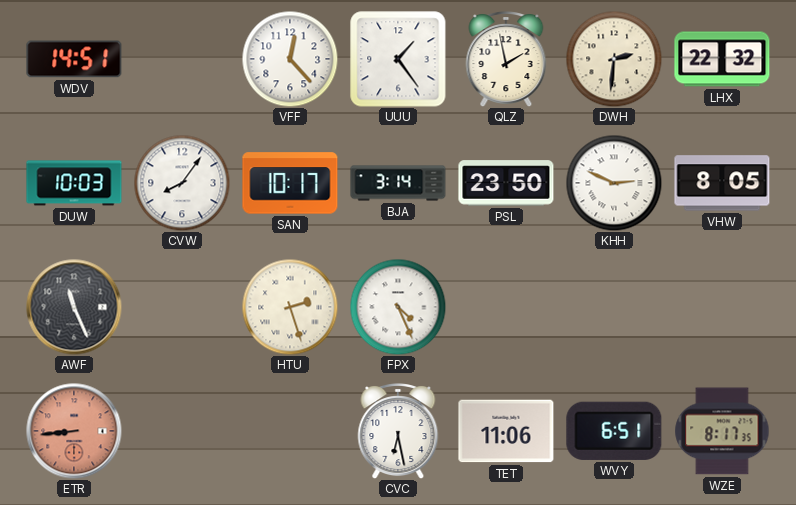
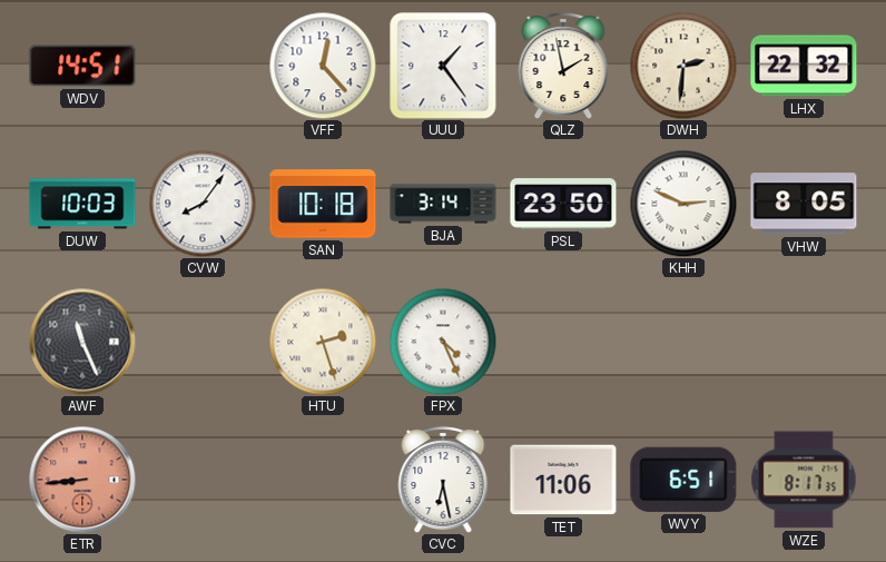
SAN: 10:17 -> 10:18
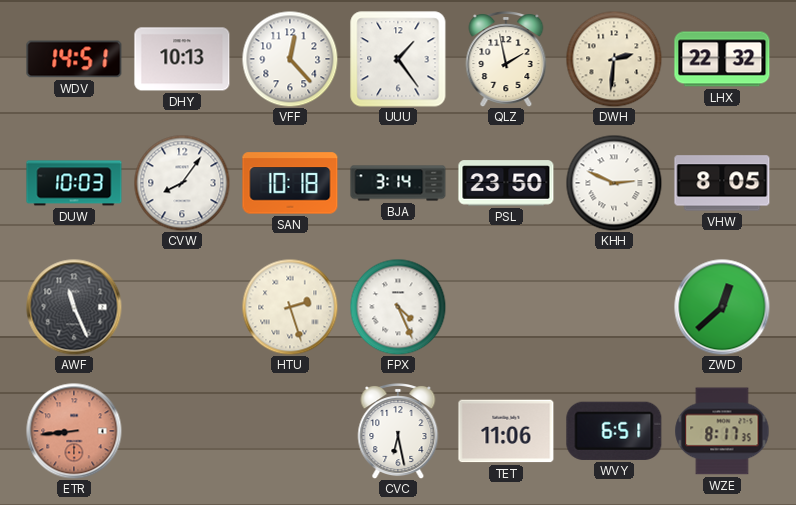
DHY: none -> 10:13
ZWD: none -> 12:38
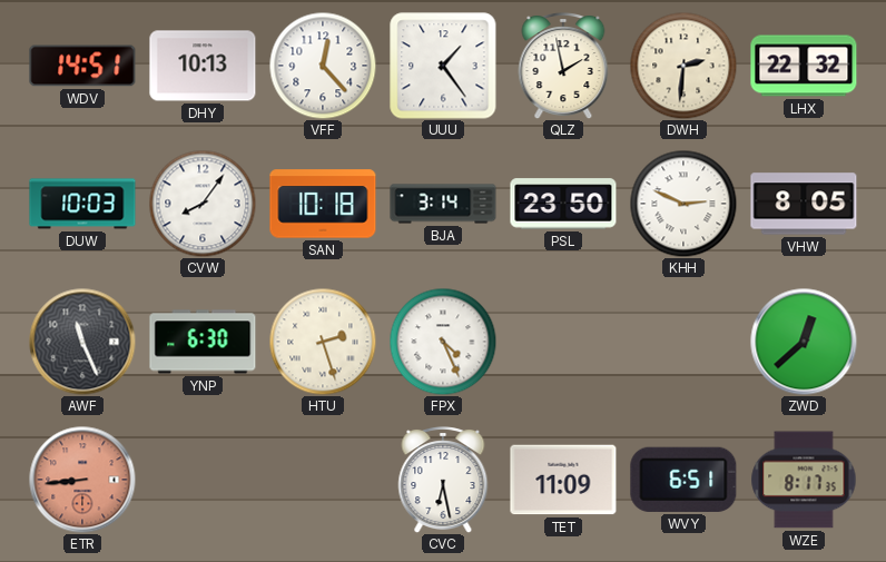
YNP: none -> 6:30
TET: 11:06 -> 11:09
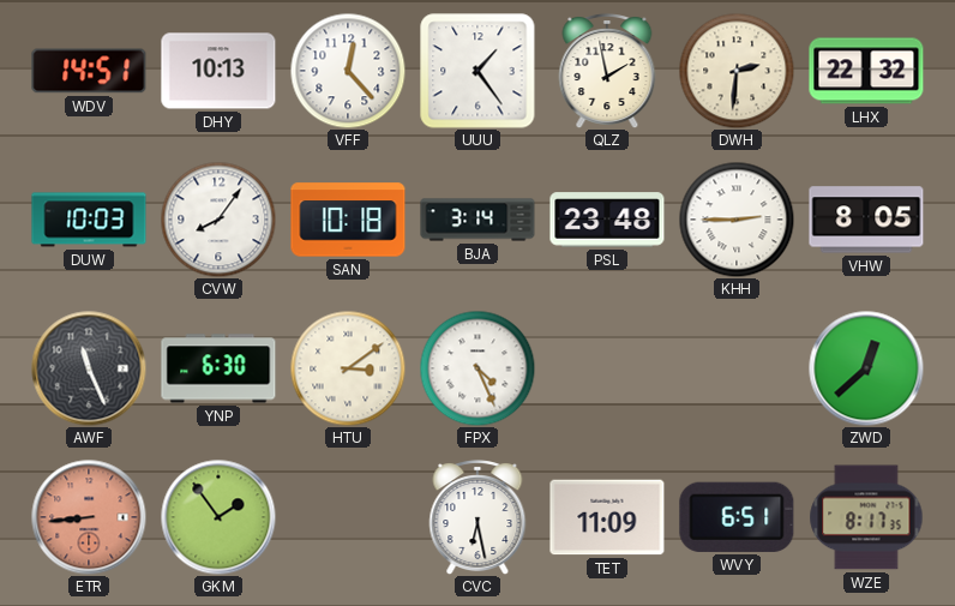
PSL: 23:50 -> 23:48
KHH: 2:49 -> 2:45
HTU: 2:27 -> 3:09
GKM: none -> 1:54
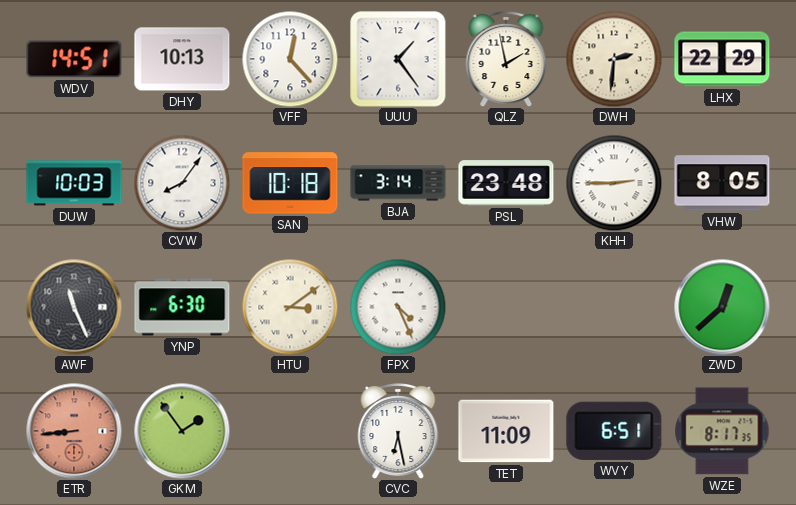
LHX: 22:32 -> 22:29
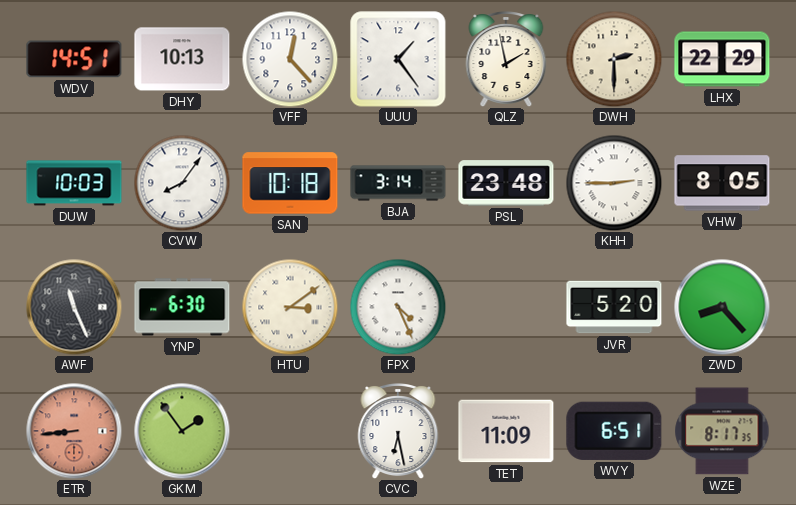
DWH: 2:31 -> 2:30
JVR: none -> 5:20
ZWD: 12:38 -> 8:23
